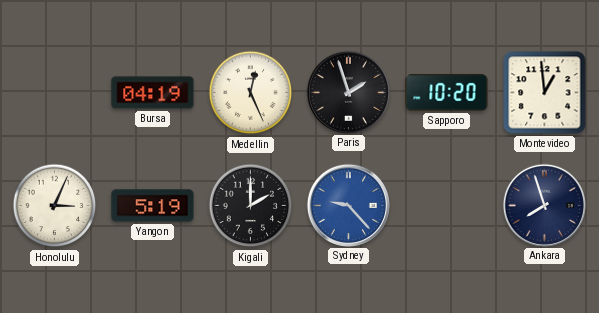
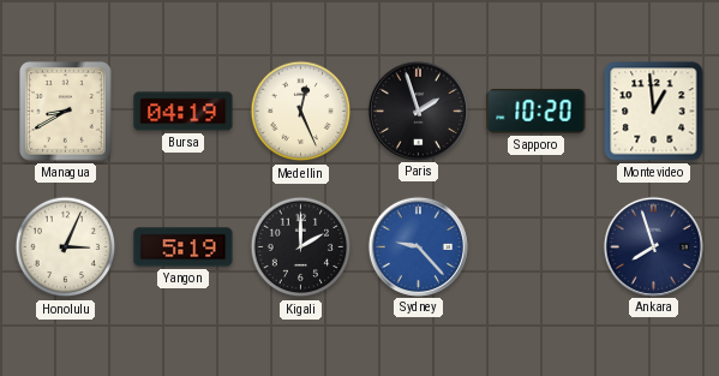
Managua: none -> 8:40
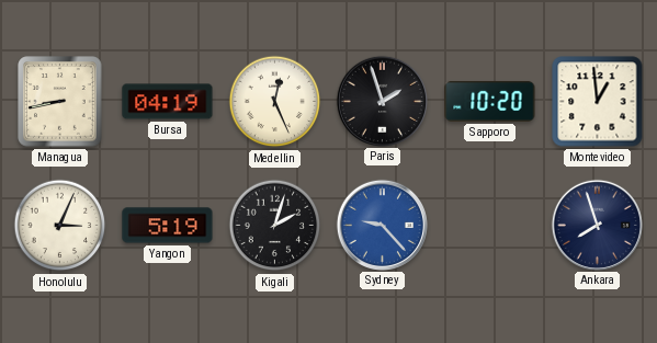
Managua: 8:40 -> 8:43
Kigali: 2:00 -> 2:03
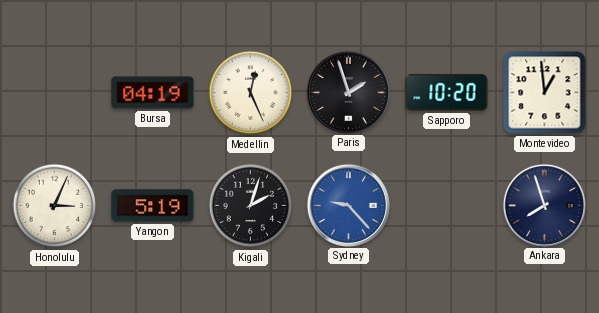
Managua: 8:43 -> none
